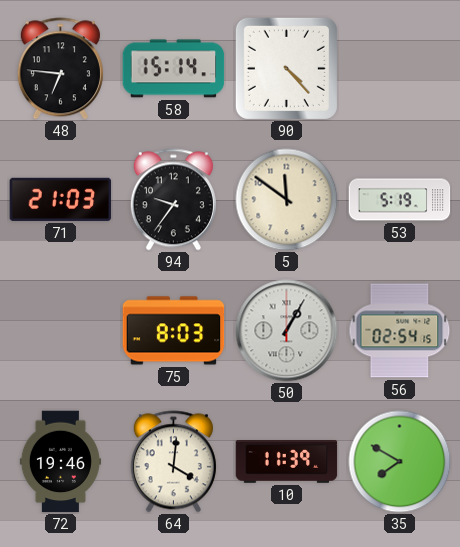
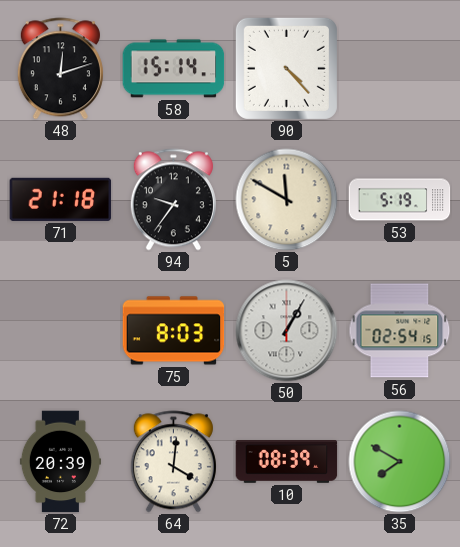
48: 6:46 -> 12:12
71: 21:03 -> 21:18
5: 11:51 -> 11:50
72: 19:46 -> 20:39
10: 11:39 -> 08:39
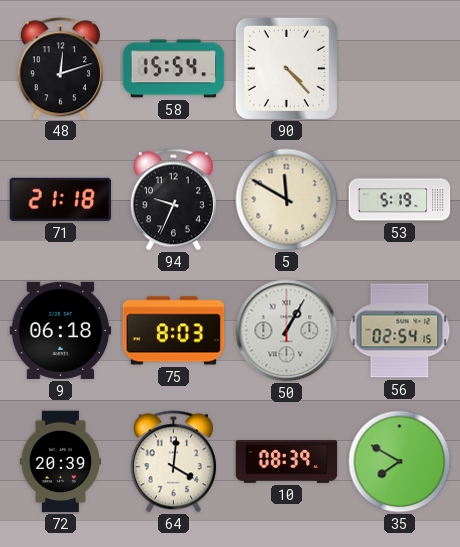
58: 15:14 -> 15:54
94: 9:36 -> 9:34
9: none -> 06:18
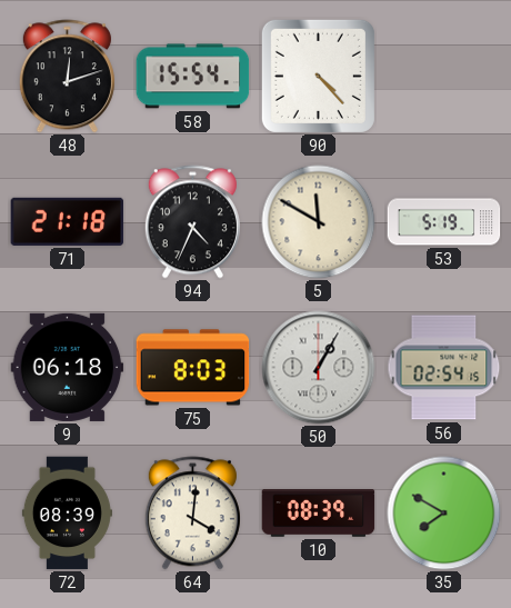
94: 9:34 -> 4:34
72: 20:39 -> 08:39
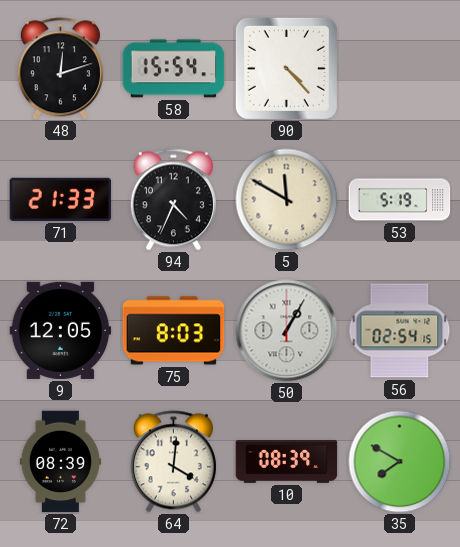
71: 21:18 -> 21:33
9: 06:18 -> 12:05
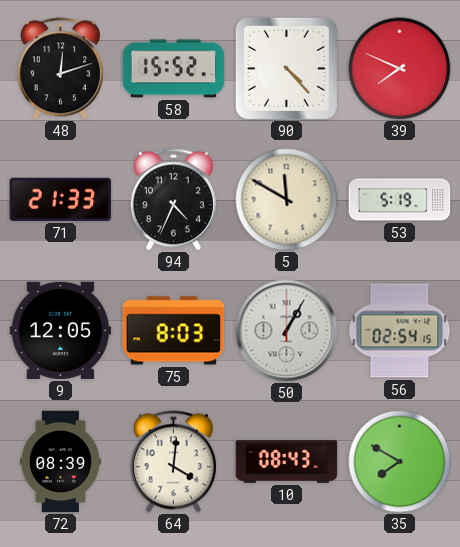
58: 15:54 -> 15:52
39: none -> 7:49
10: 08:39 -> 08:43
